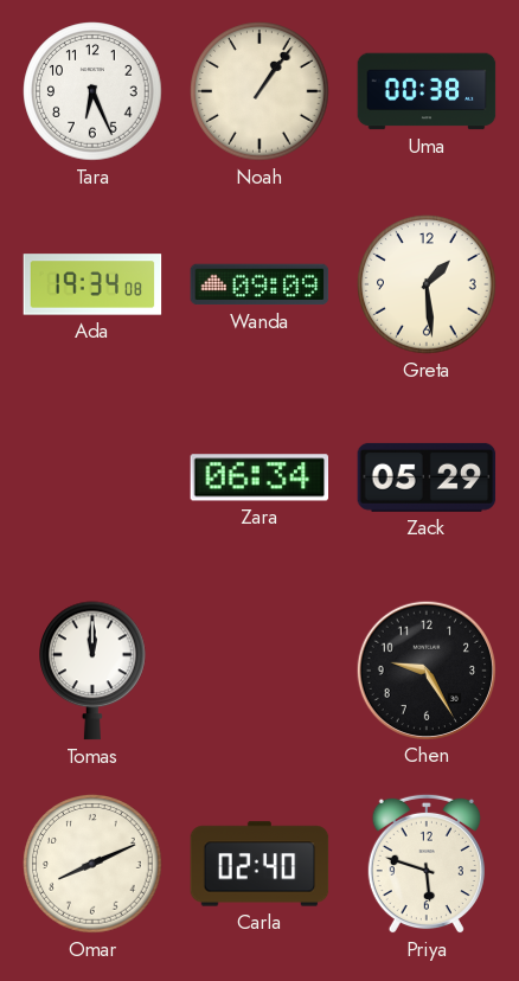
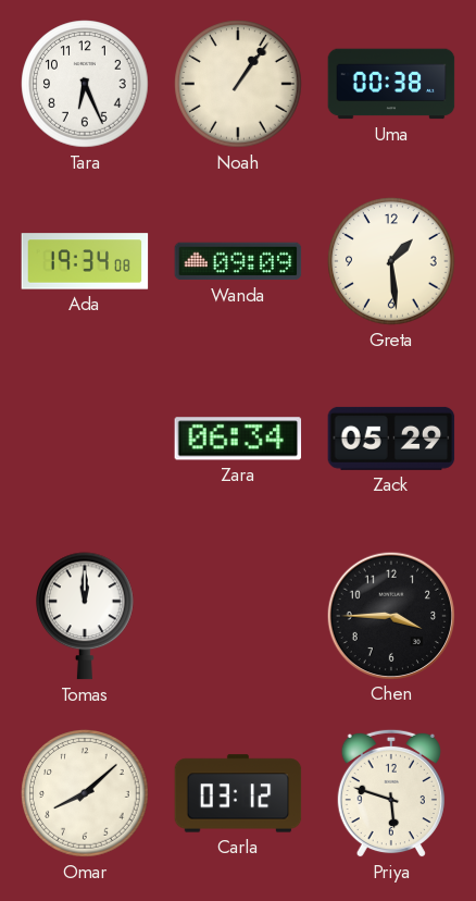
Chen: 9:25 -> 3:45
Omar: 8:11 -> 8:08
Carla: 02:40 -> 03:12
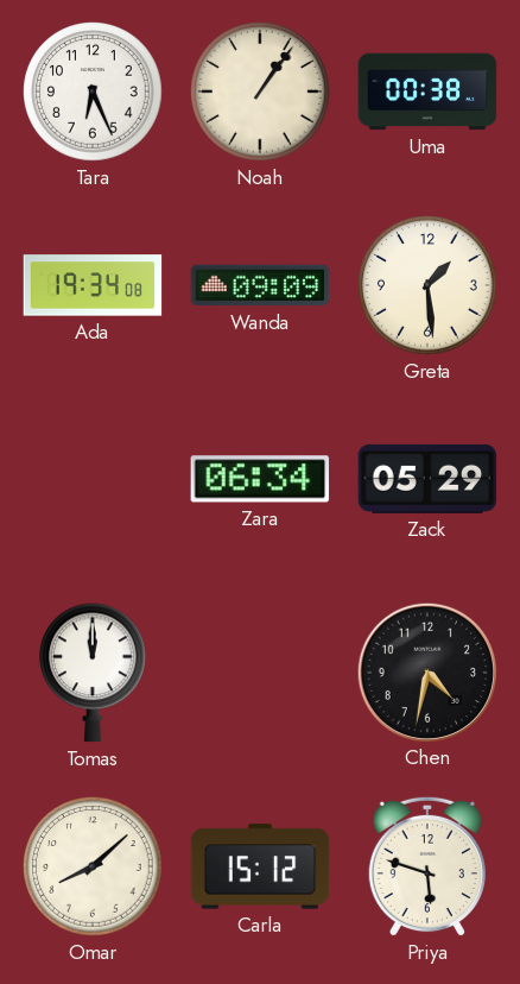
Chen: 3:45 -> 4:32
Carla: 03:12 -> 15:12
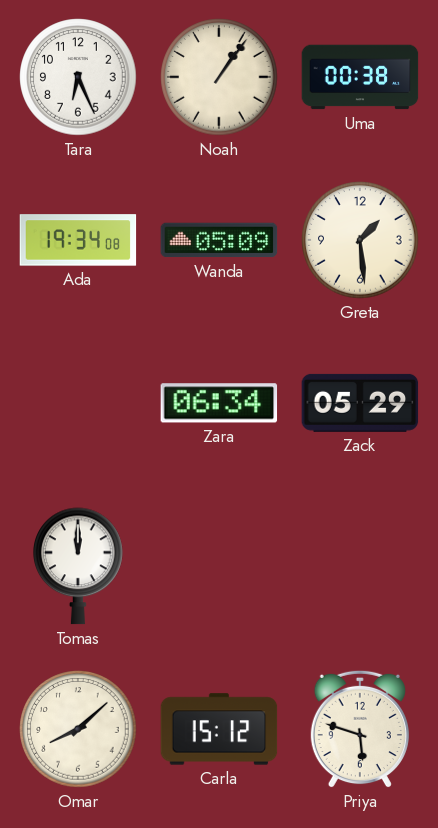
Wanda: 09:09 -> 05:09
Chen: 4:32 -> none
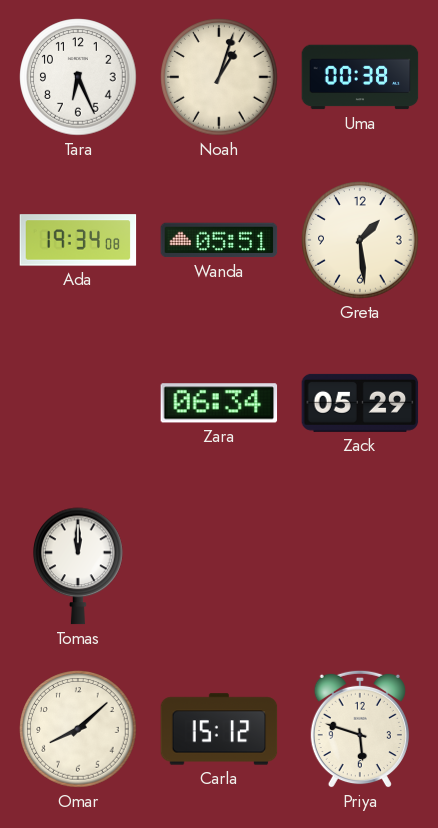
Noah: 1:06 -> 1:03
Wanda: 05:09 -> 05:51
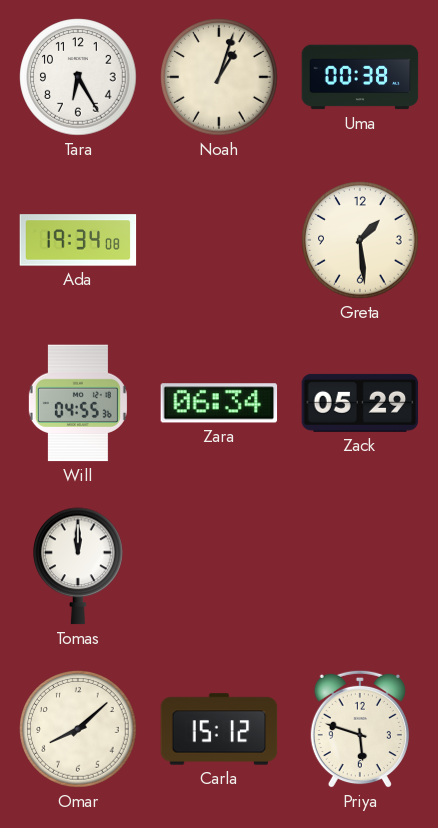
Tara: 6:26 -> 6:25
Wanda: 05:51 -> none
Will: none -> 04:55
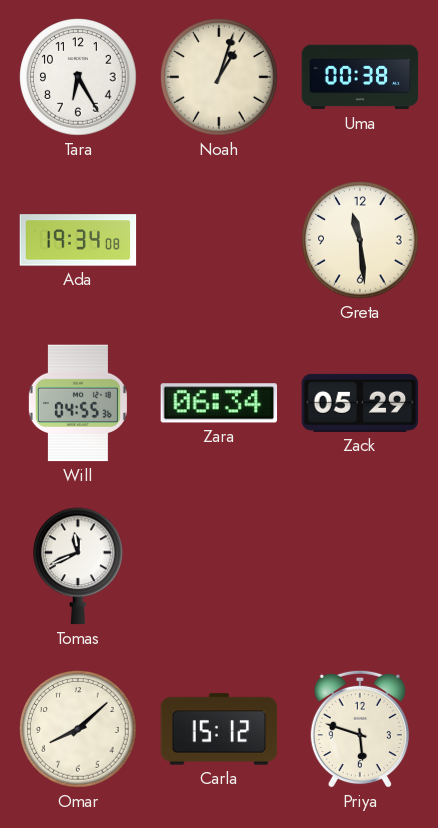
Greta: 1:29 -> 11:29
Tomas: 12:00 -> 11:41
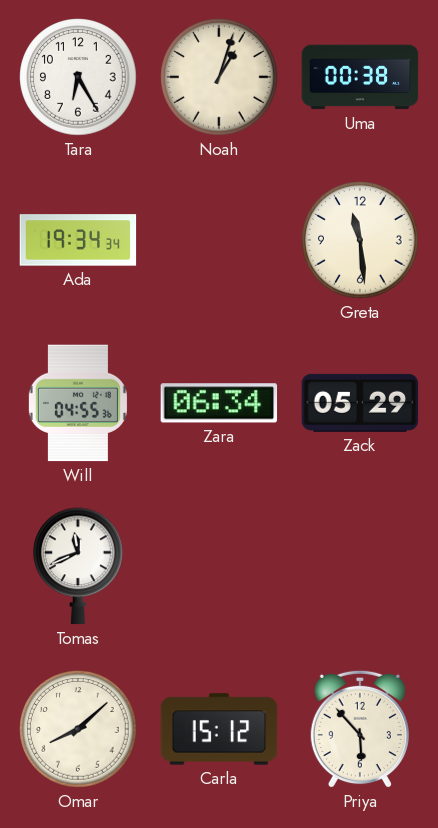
Ada: 19:34:08 -> 19:34:34
Priya: 5:48 -> 5:53
